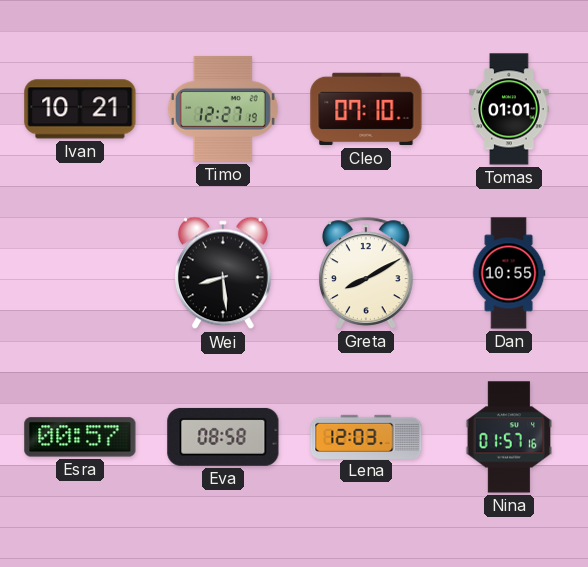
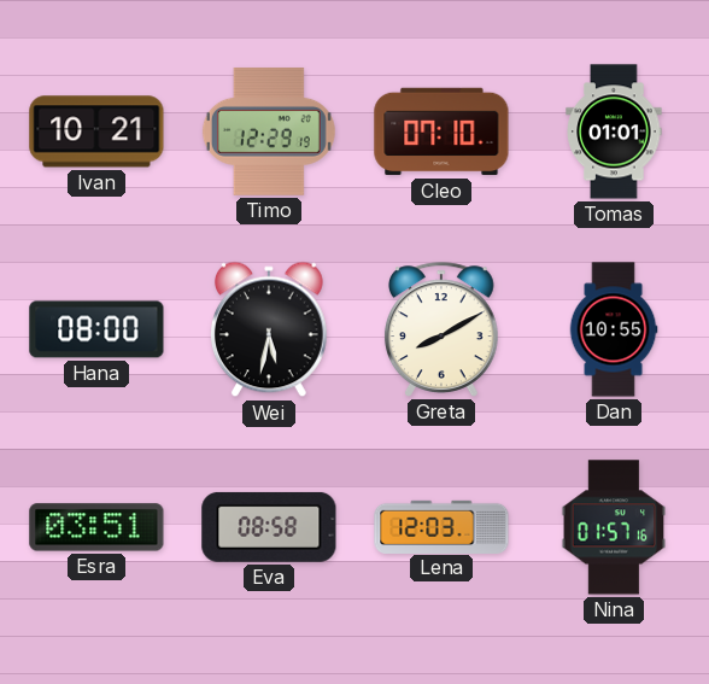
Timo: 12:27 -> 12:29
Hana: none -> 08:00
Wei: 8:29 -> 5:32
Esra: 00:57 -> 03:51
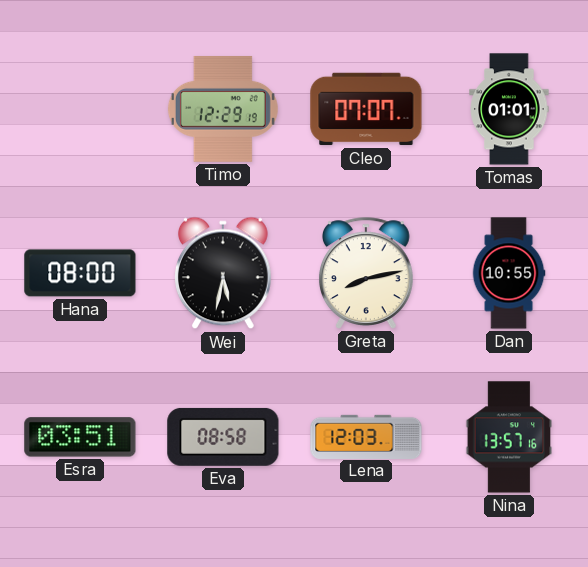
Ivan: 10:21 -> none
Cleo: 07:10 -> 07:07
Greta: 8:10 -> 8:13
Nina: 01:57 -> 13:57
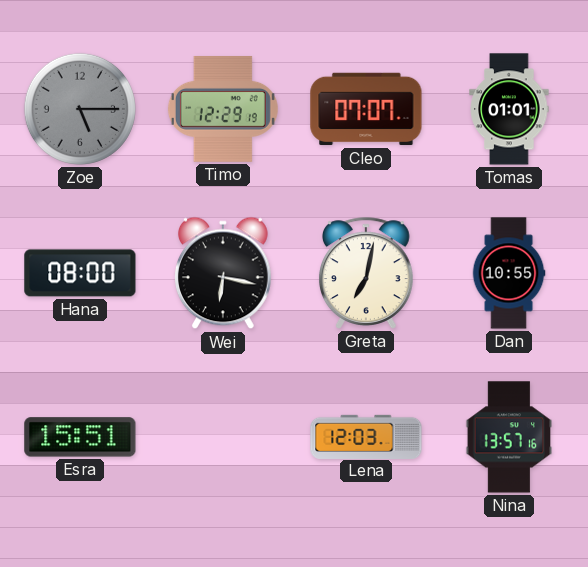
Zoe: none -> 5:15
Wei: 5:32 -> 6:17
Greta: 8:13 -> 7:02
Esra: 03:51 -> 15:51
Eva: 08:58 -> none
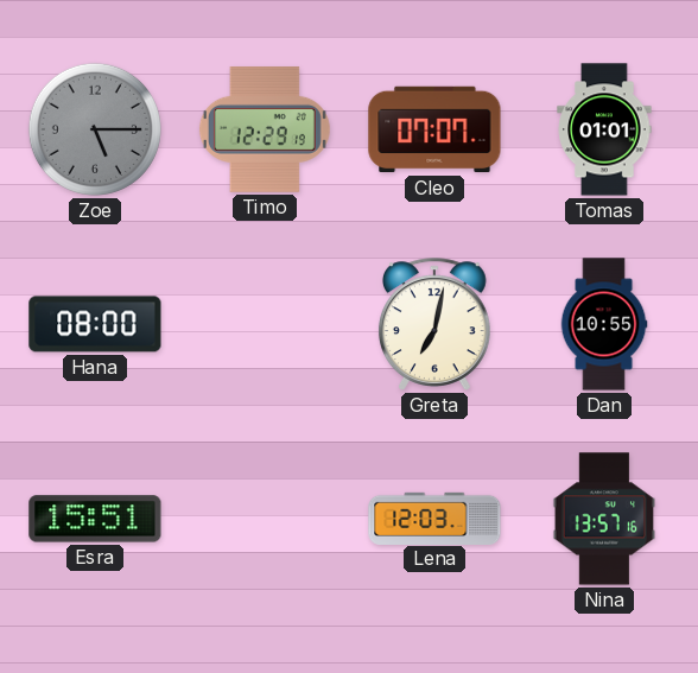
Wei: 6:17 -> none
